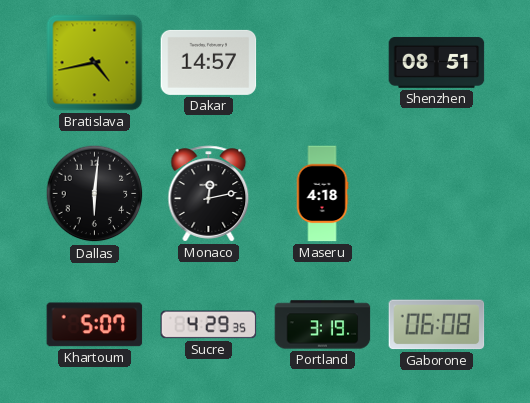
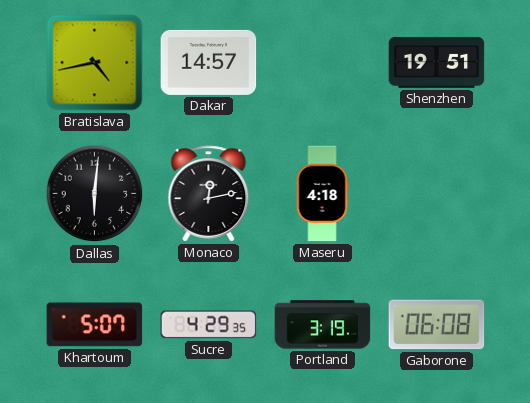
Shenzhen: 08:51 -> 19:51
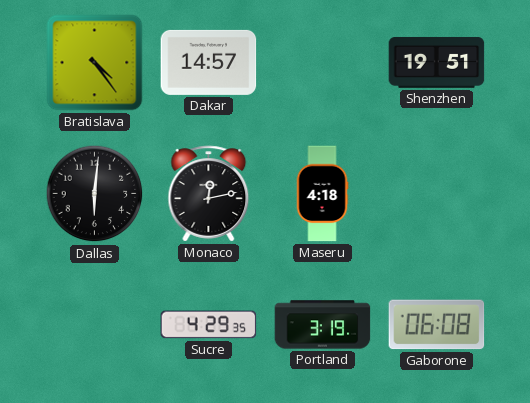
Bratislava: 4:43 -> 4:24
Khartoum: 5:07 -> none
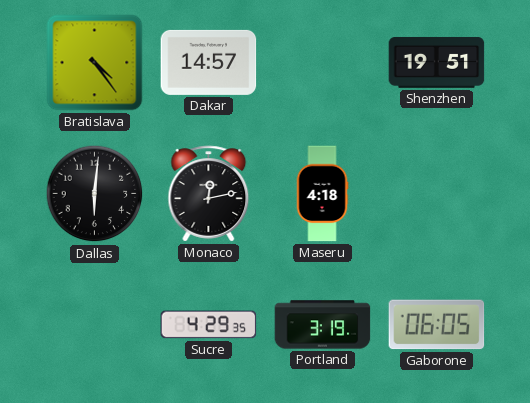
Gaborone: 06:08 -> 06:05
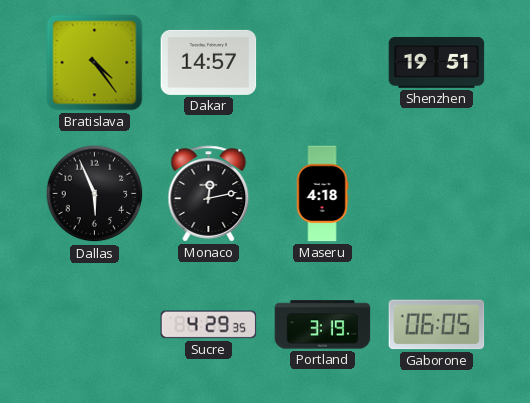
Dallas: 6:01 -> 5:56
